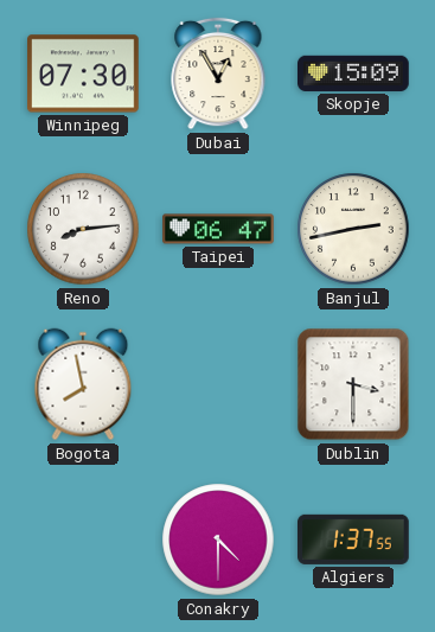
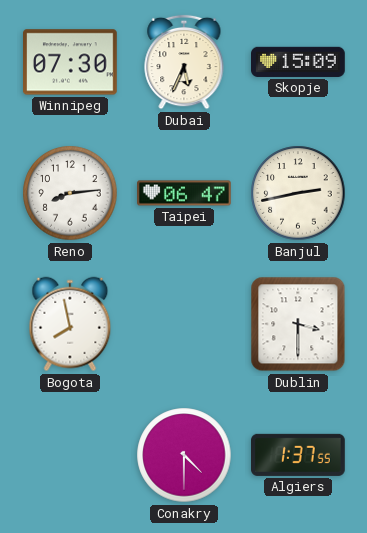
Dubai: 12:55 -> 5:34
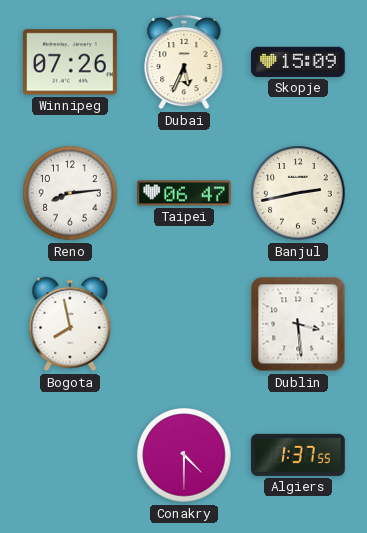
Winnipeg: 07:30 -> 07:26
Dublin: 3:30 -> 3:29
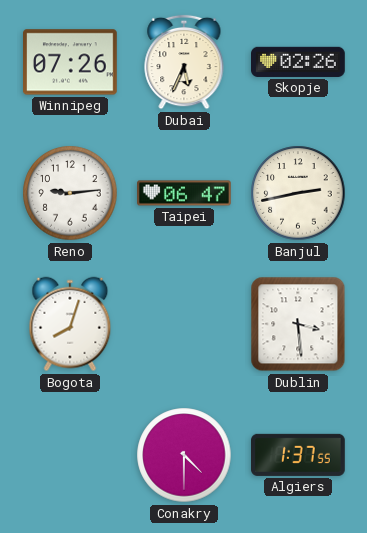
Skopje: 15:09 -> 02:26
Reno: 8:14 -> 9:14
Bogota: 7:58 -> 8:03
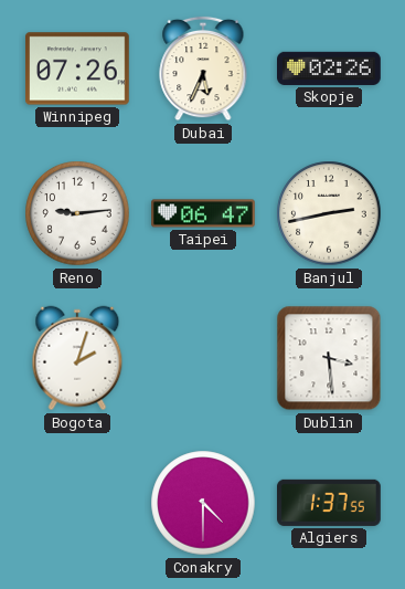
Bogota: 8:03 -> 2:03
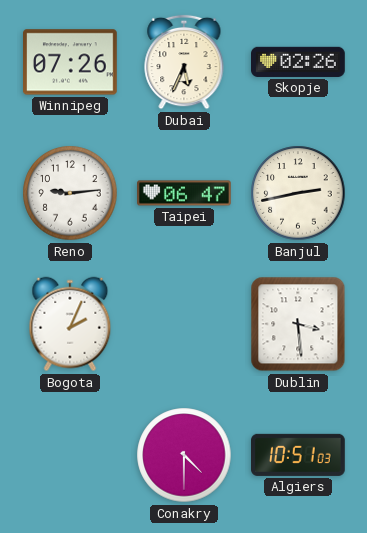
Bogota: 2:03 -> 2:04
Algiers: 1:37 -> 10:51
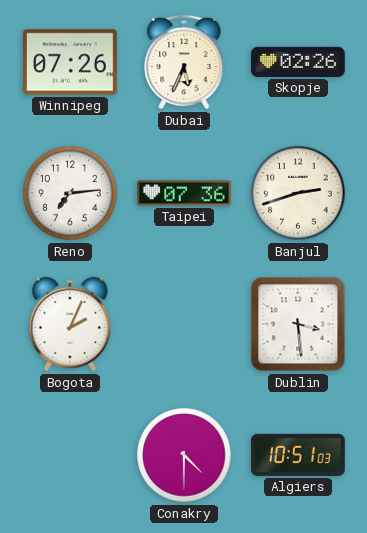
Reno: 9:14 -> 7:14
Taipei: 06:47 -> 07:36
Banjul: 2:43 -> 2:42
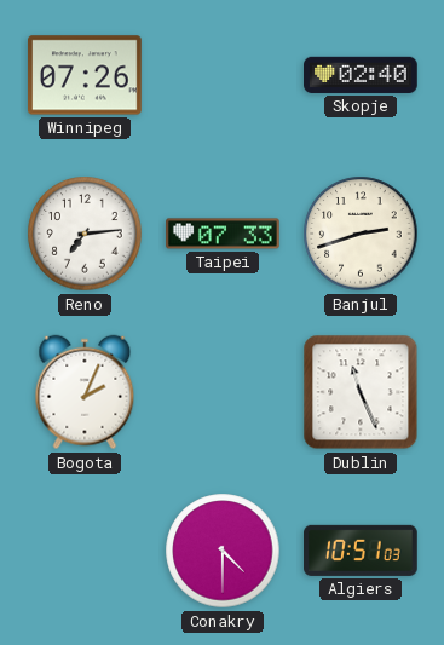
Dubai: 5:34 -> none
Skopje: 02:26 -> 02:40
Taipei: 07:36 -> 07:33
Dublin: 3:29 -> 11:26
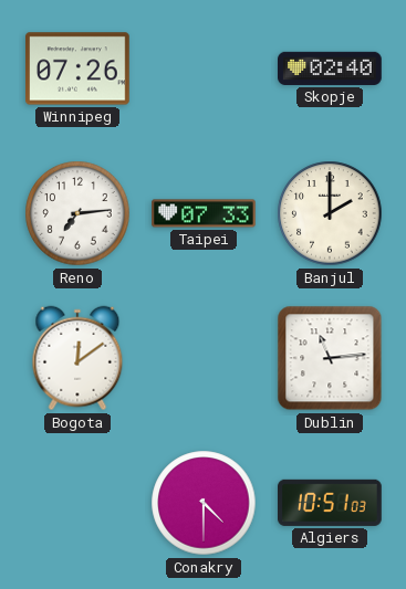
Banjul: 2:42 -> 2:00
Bogota: 2:04 -> 12:09
Dublin: 11:26 -> 11:14
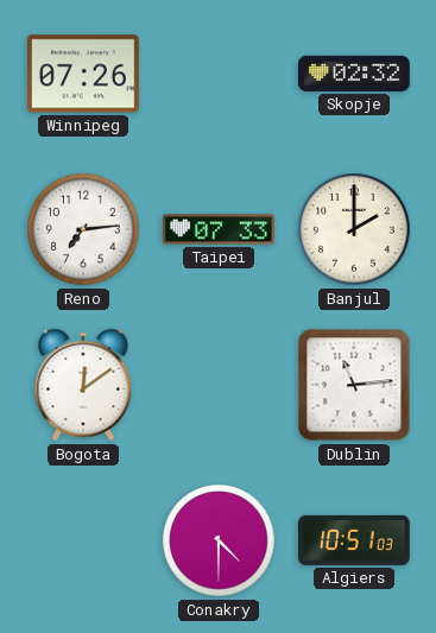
Skopje: 02:40 -> 02:32
